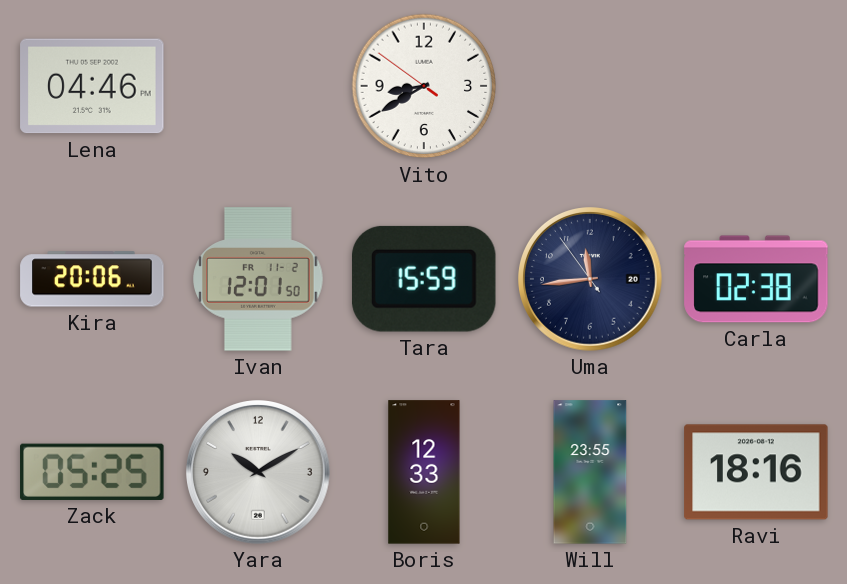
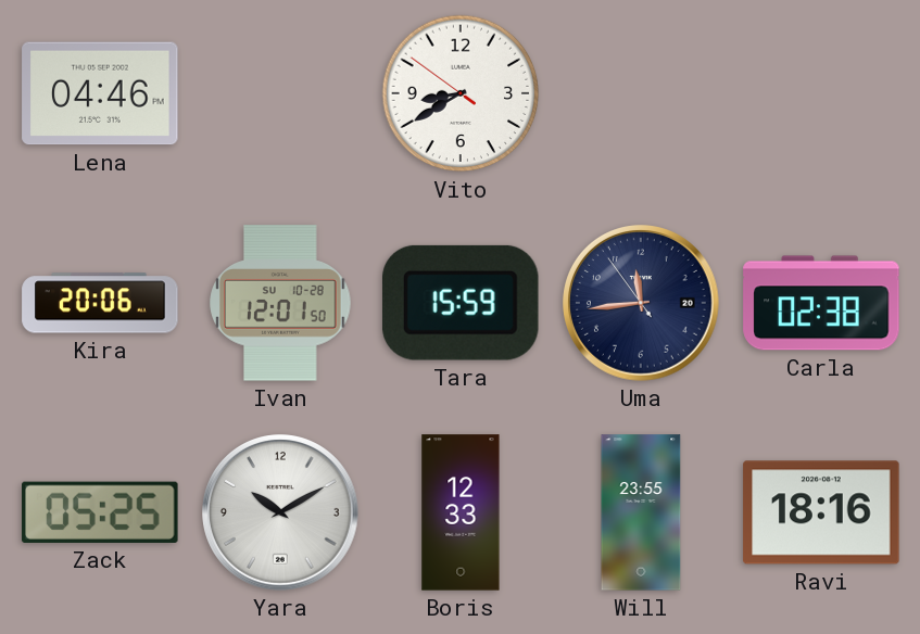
Ivan date: FR 11-2 -> SU 10-28
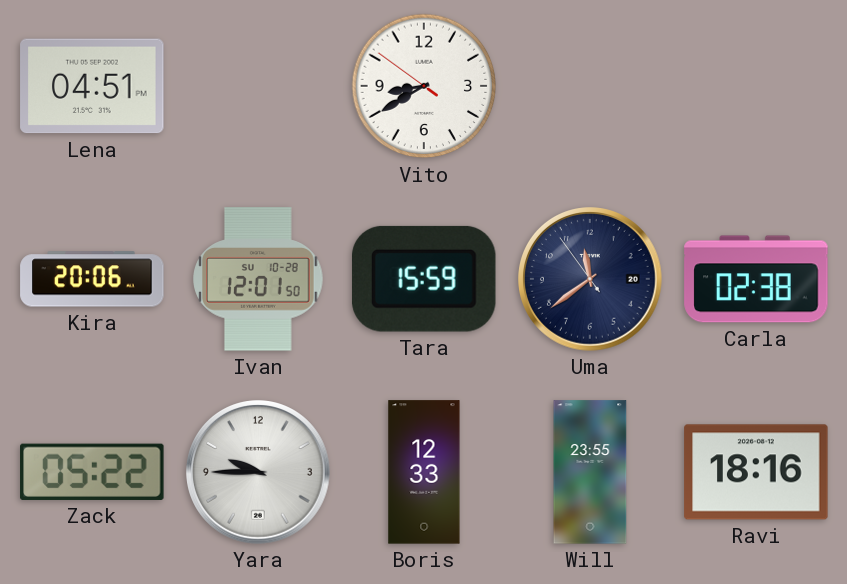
Lena: 04:46 -> 04:51
Uma: 11:43 -> 11:38
Zack: 05:25 -> 05:22
Yara: 10:10 -> 9:45
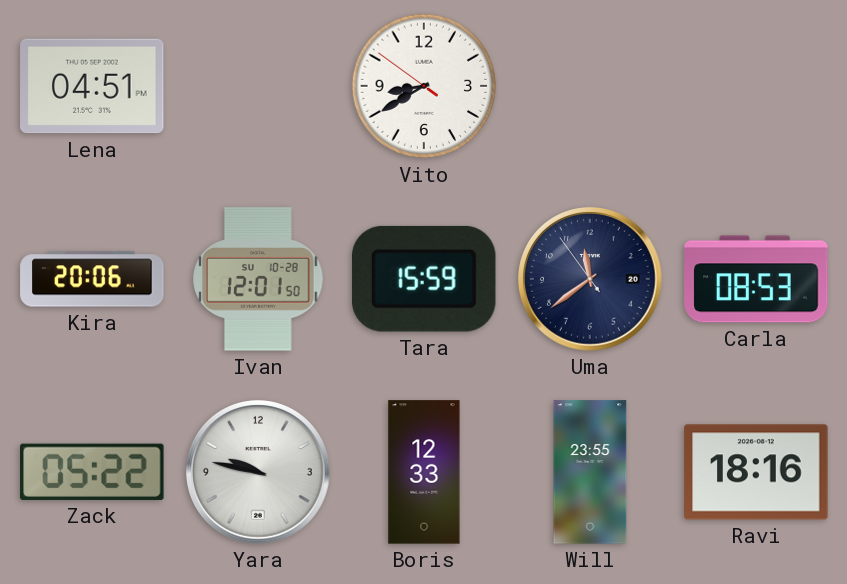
Carla: 02:38 -> 08:53
Yara: 9:45 -> 9:47
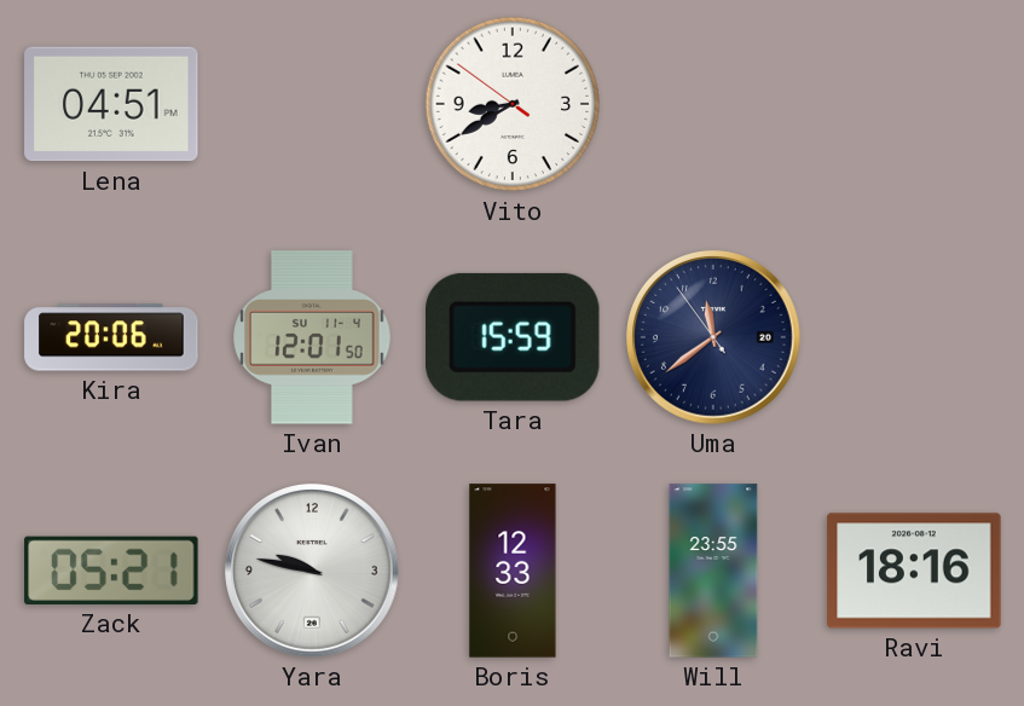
Ivan date: SU 10-28 -> SU 11-4
Carla: 08:53 -> none
Zack: 05:22 -> 05:21
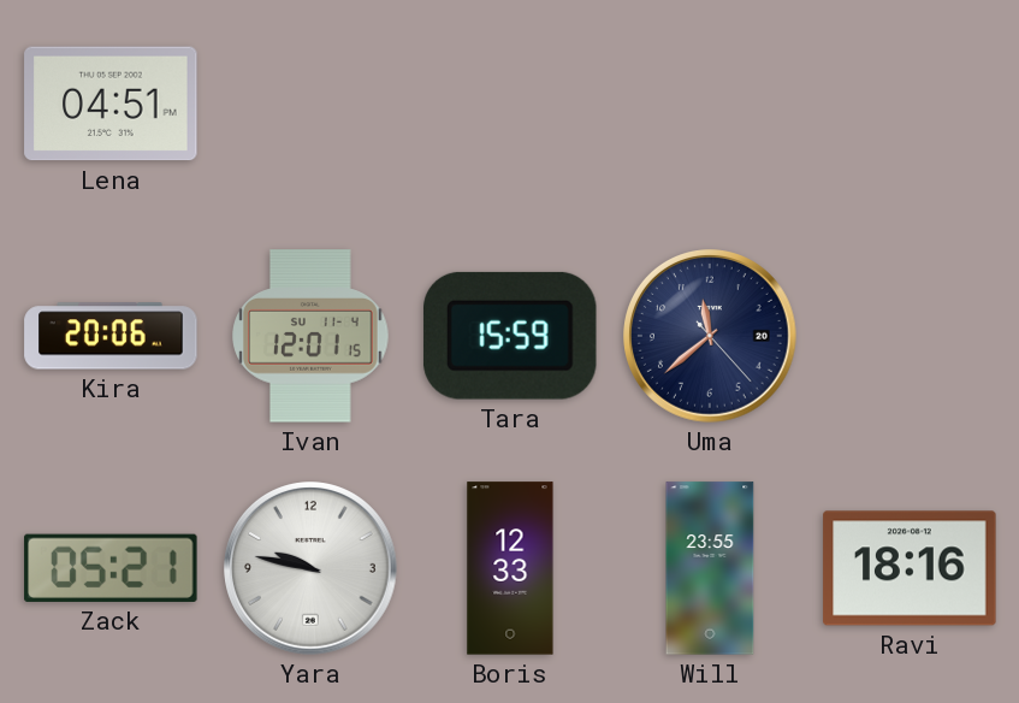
Vito: 8:39 -> none
Ivan: 12:01:50 -> 12:01:15
Uma: 11:38:54 -> 11:38:23
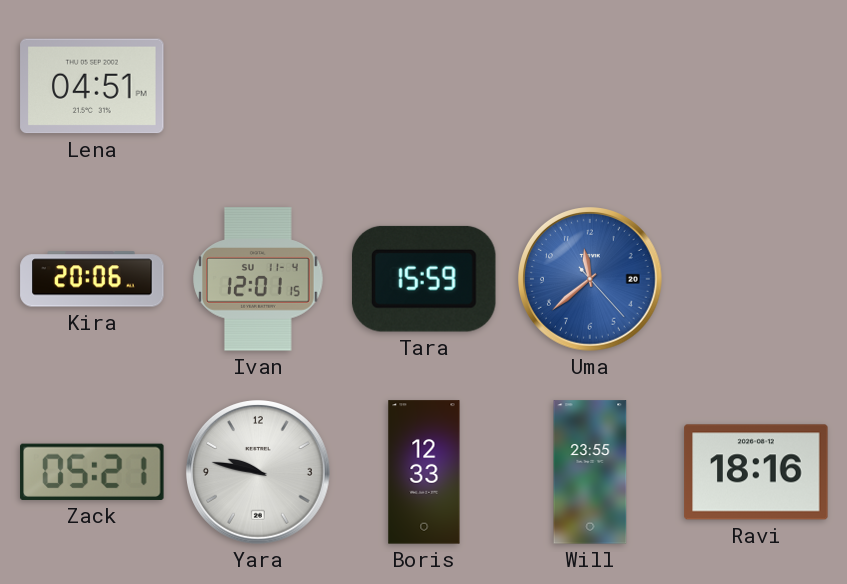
Uma dial: navy -> blue
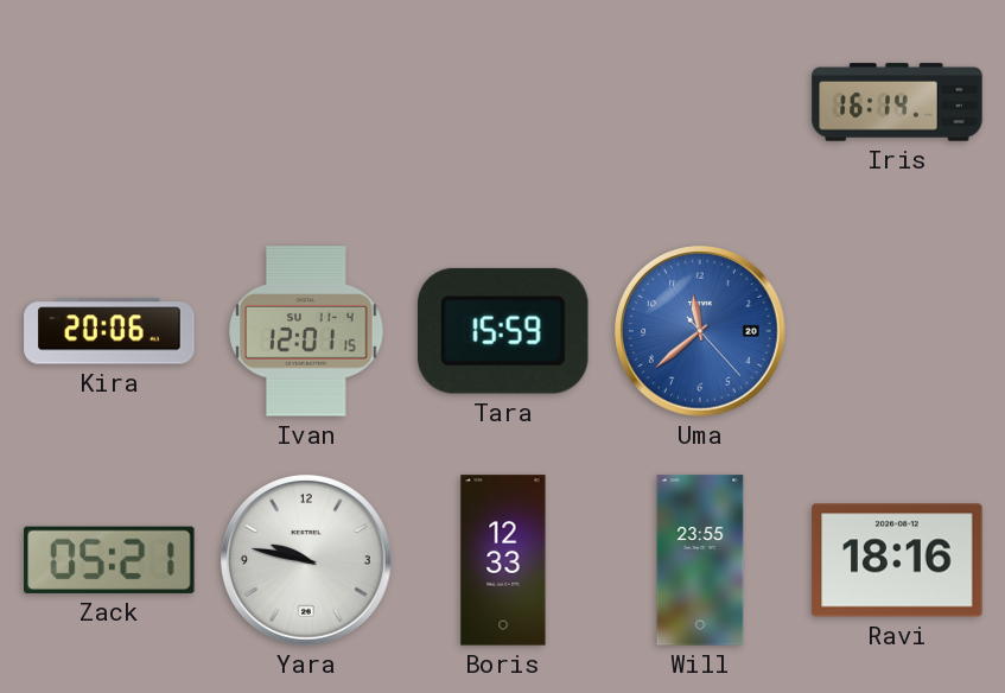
Lena: 04:51 -> none
Iris: none -> 16:14
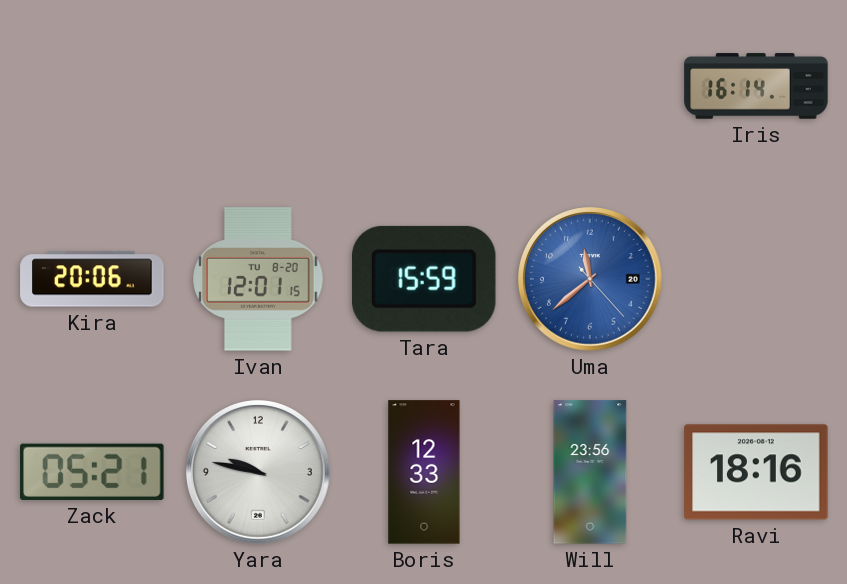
Ivan date: SU 11-4 -> TU 8-20
Will: 23:55 -> 23:56
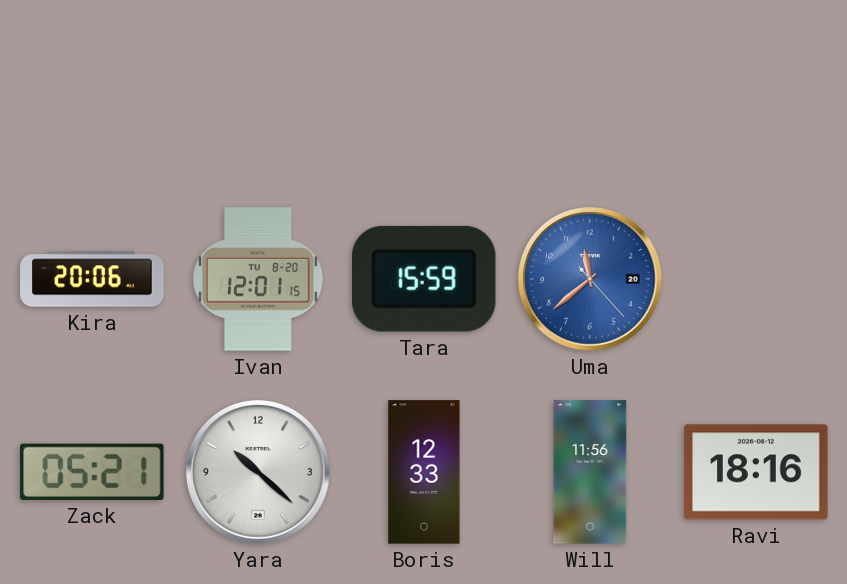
Iris: 16:14 -> none
Yara: 9:47 -> 10:22
Will: 23:56 -> 11:56
